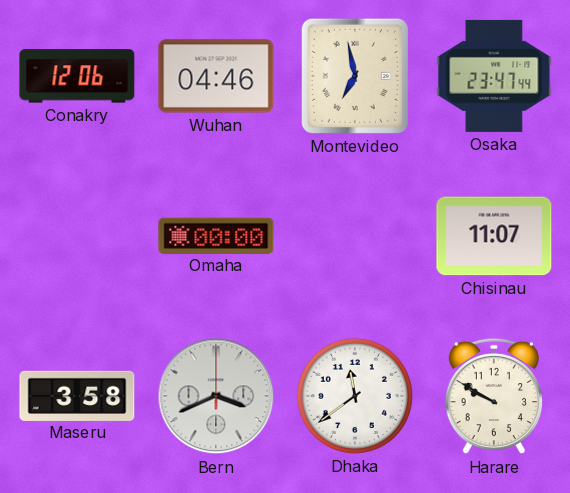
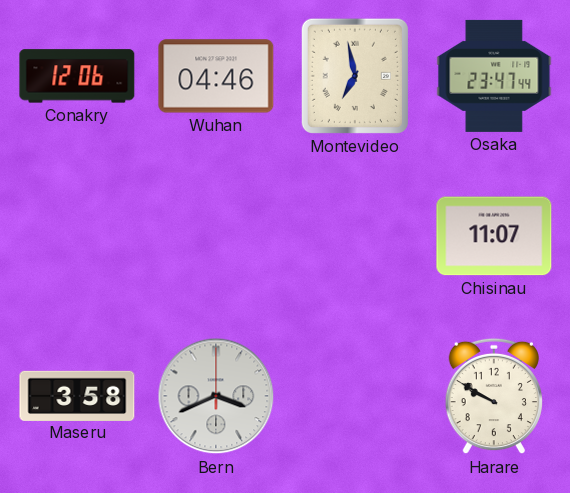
Omaha: 00:00 -> none
Dhaka: 11:39 -> none
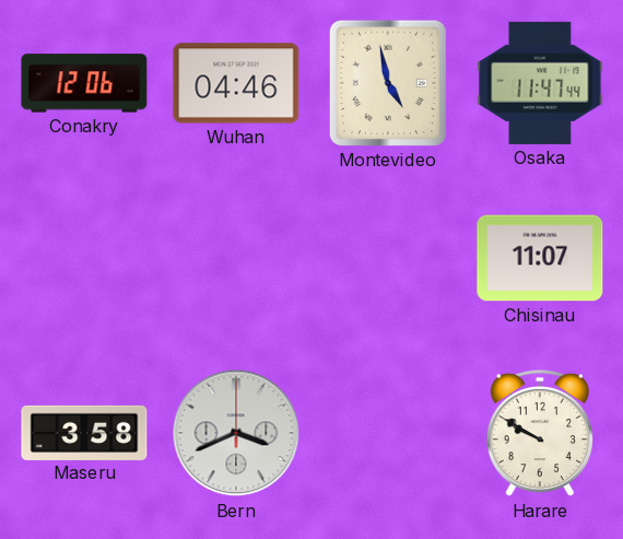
Montevideo: 6:58 -> 4:58
Osaka: 23:47 -> 11:47
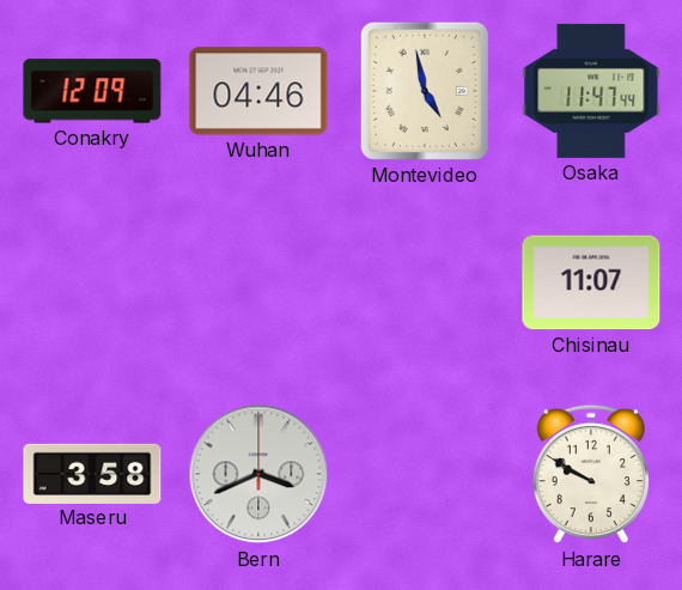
Conakry: 12:06 -> 12:09
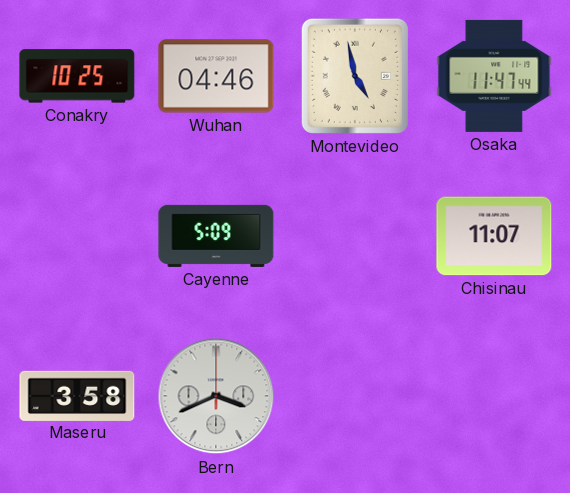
Conakry: 12:09 -> 10:25
Cayenne: none -> 5:09
Harare: 9:50 -> none
